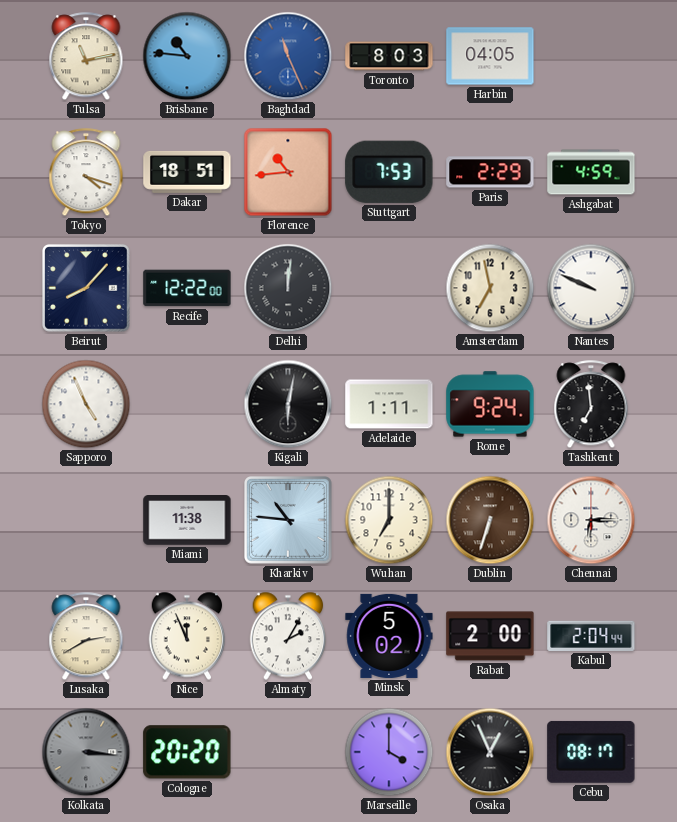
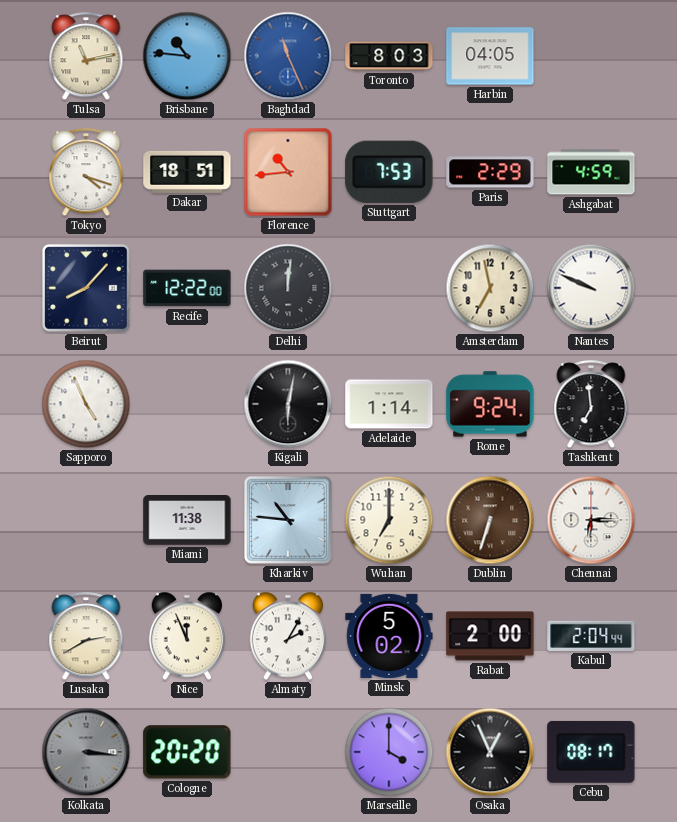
Adelaide: 1:11 -> 1:14
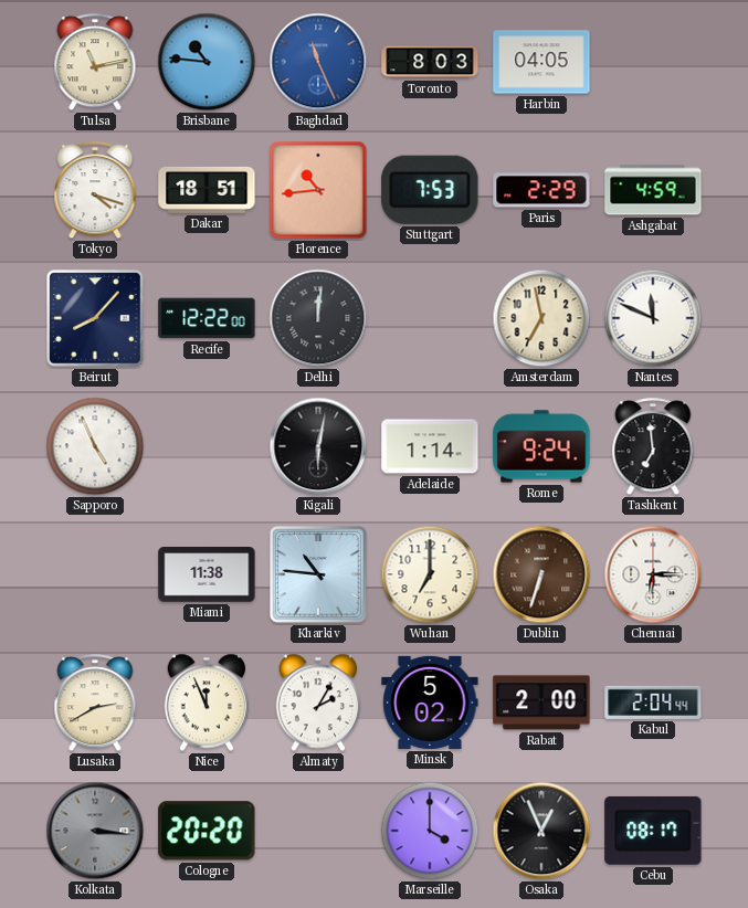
Nantes: 9:49 -> 11:49
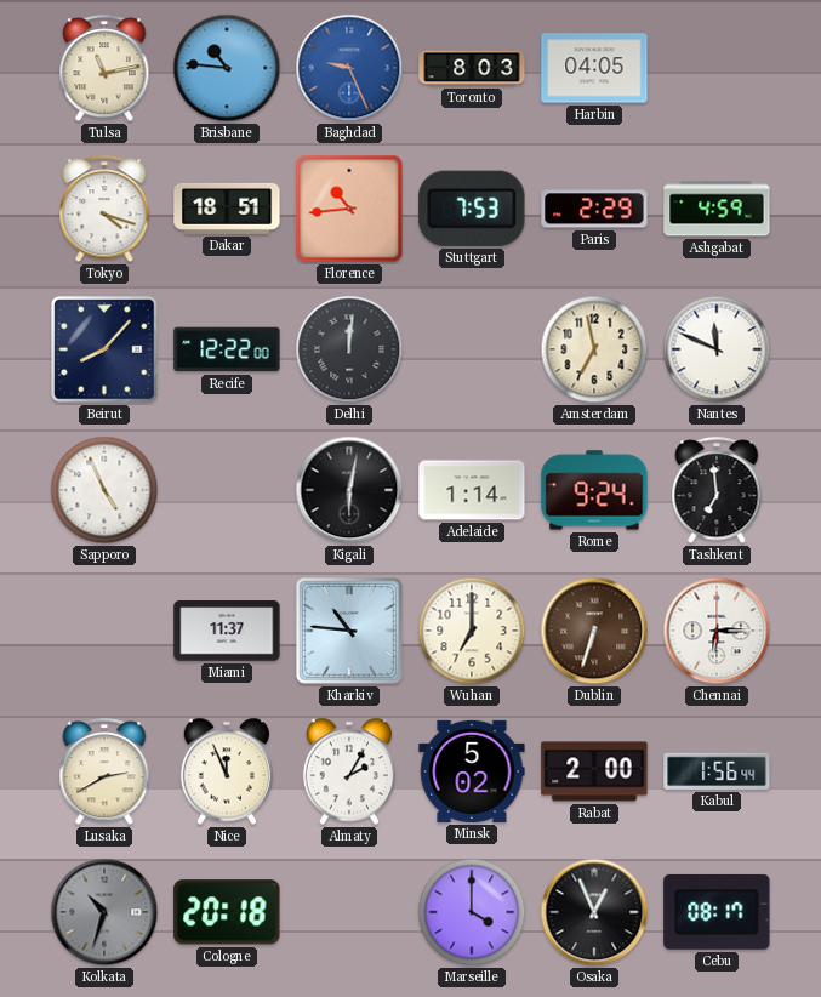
Baghdad: 11:26 -> 9:26
Miami: 11:38 -> 11:37
Kabul: 2:04 -> 1:56
Kolkata: 3:16 -> 10:33
Cologne: 20:20 -> 20:18
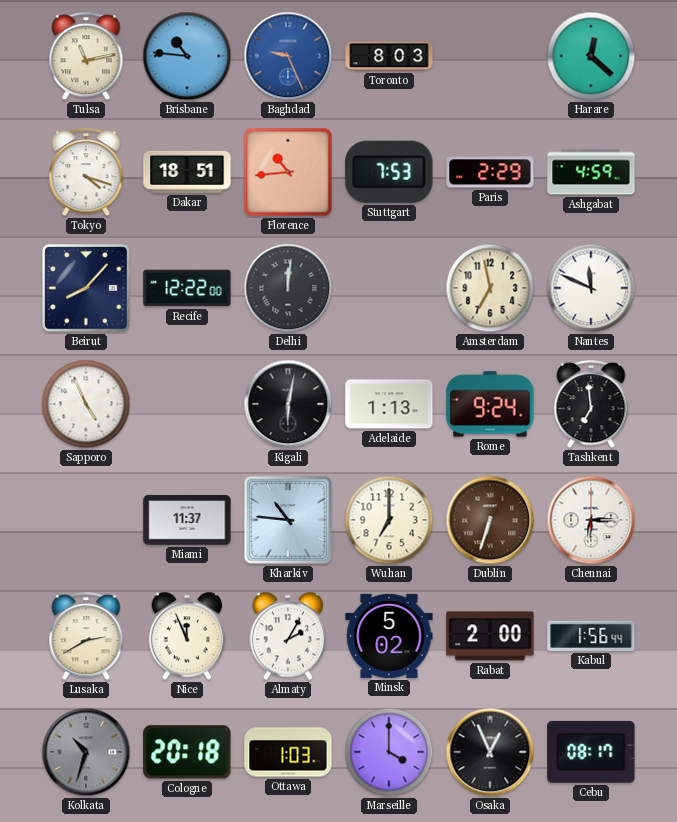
Harbin: 04:05 -> none
Harare: none -> 12:22
Adelaide: 1:14 -> 1:13
Ottawa: none -> 1:03
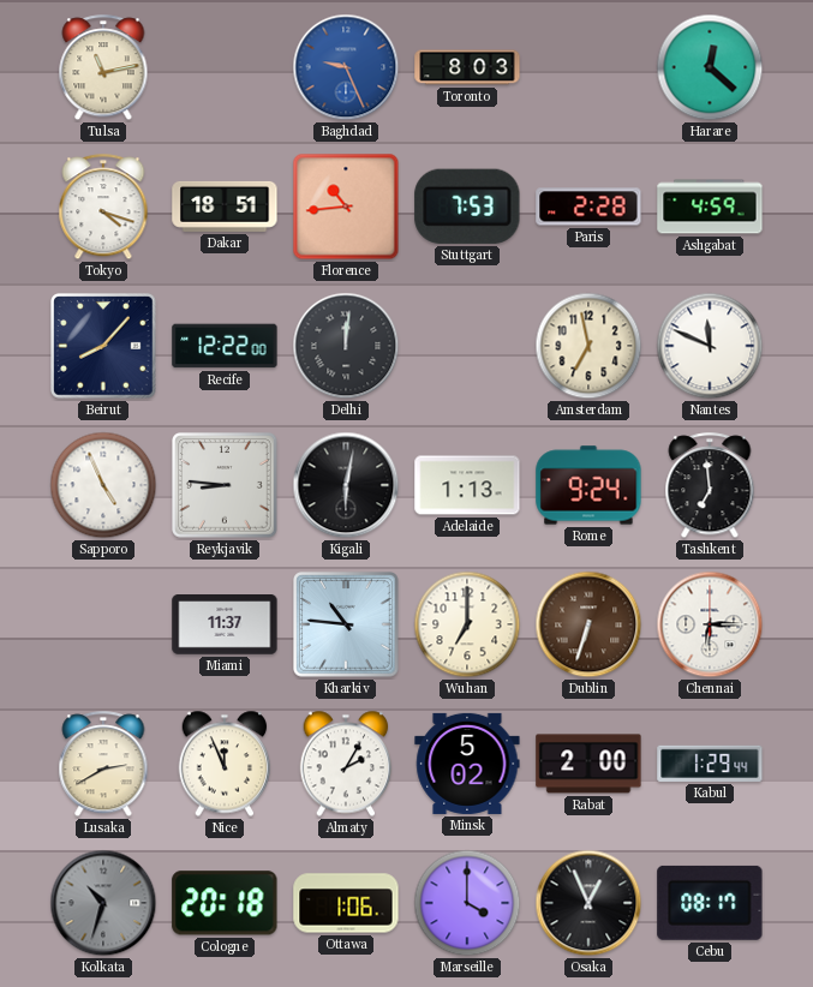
Brisbane: 10:46 -> none
Paris: 2:29 -> 2:28
Reykjavik: none -> 8:46
Kabul: 1:56 -> 1:29
Ottawa: 1:03 -> 1:06
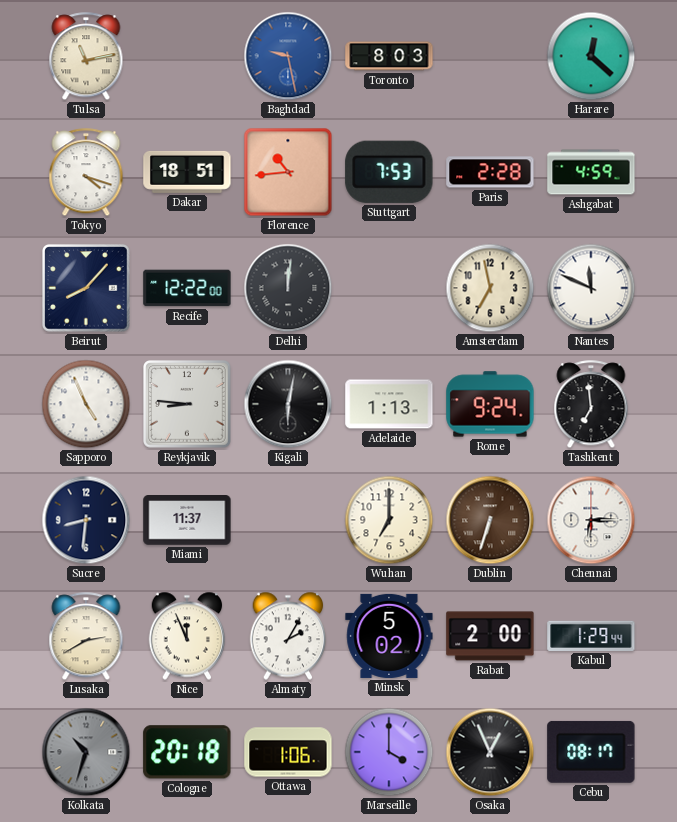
Baghdad: 9:26 -> 9:28
Sucre: none -> 8:31
Kharkiv: 10:46 -> none
